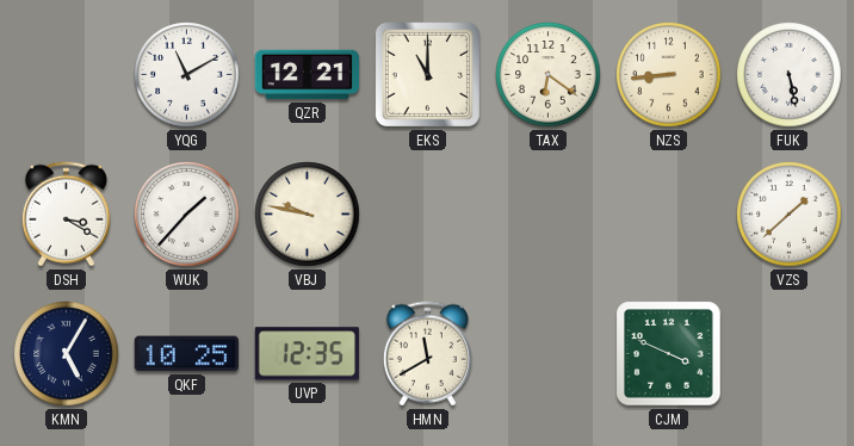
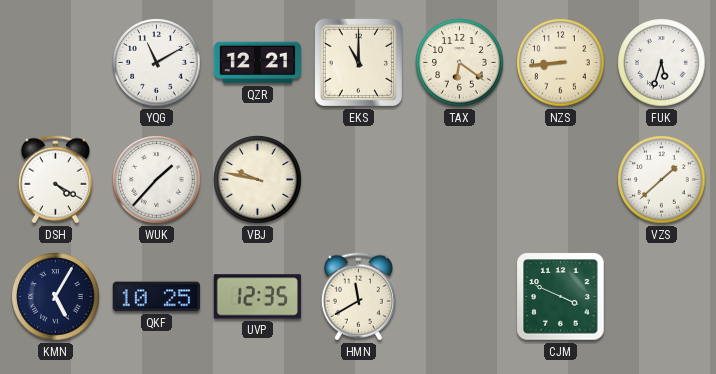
FUK: 5:28 -> 5:33
DSH: 3:20 -> 4:20
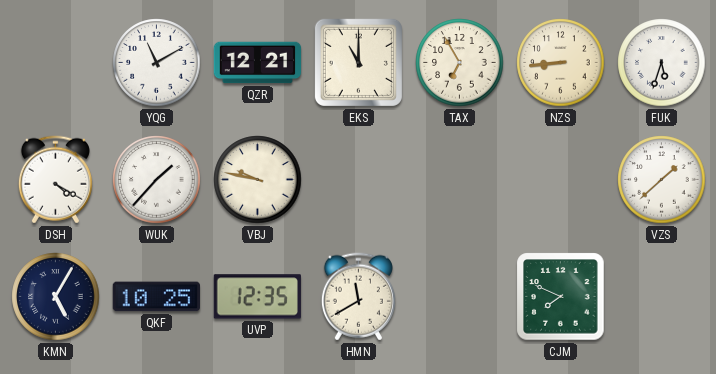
TAX: 6:21 -> 6:55
CJM: 3:49 -> 7:49
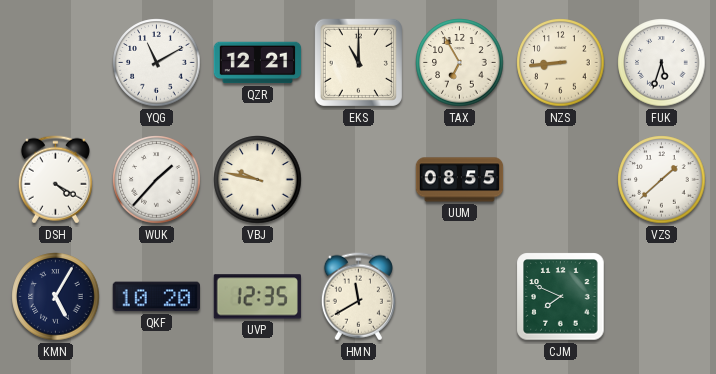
UUM: none -> 08:55
QKF: 10:25 -> 10:20
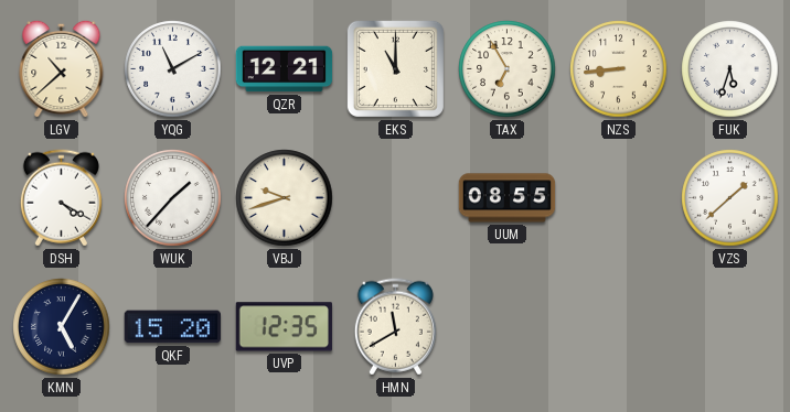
LGV: none -> 10:38
VBJ: 9:47 -> 9:42
QKF: 10:20 -> 15:20
CJM: 7:49 -> none
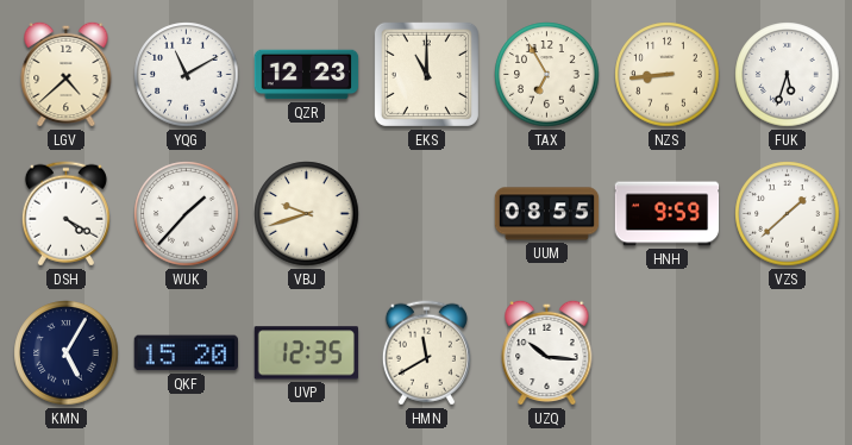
LGV: 10:38 -> 4:38
QZR: 12:21 -> 12:23
HNH: none -> 9:59
UZQ: none -> 10:16
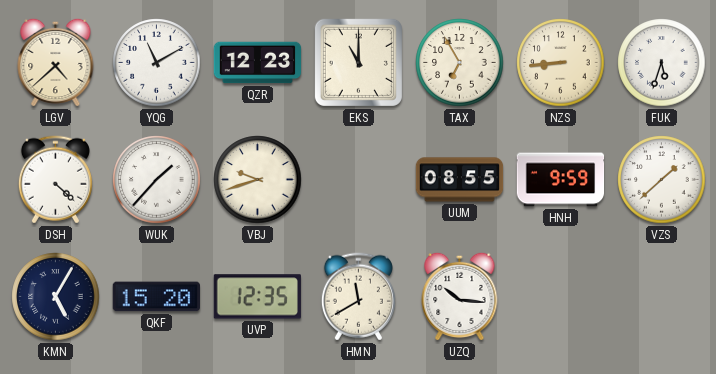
DSH: 4:20 -> 4:22
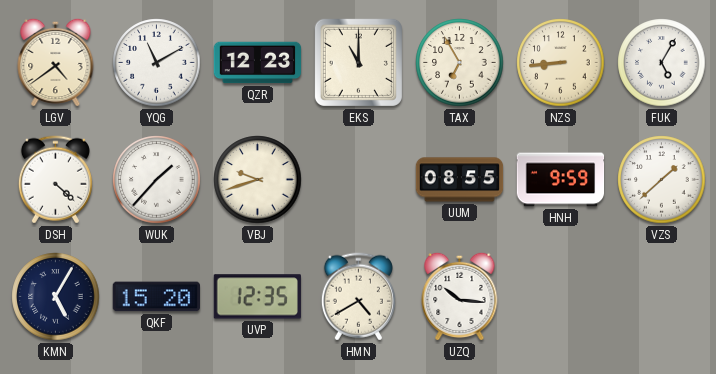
LGV: 4:38 -> 4:39
FUK: 5:33 -> 5:05
HMN: 11:40 -> 4:40
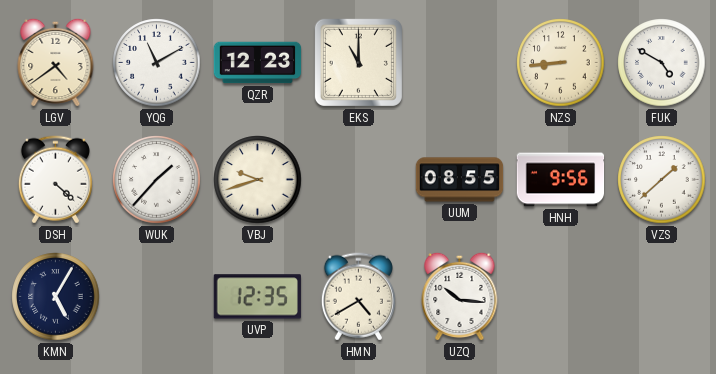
TAX: 6:55 -> none
FUK: 5:05 -> 4:50
HNH: 9:59 -> 9:56
QKF: 15:20 -> none
